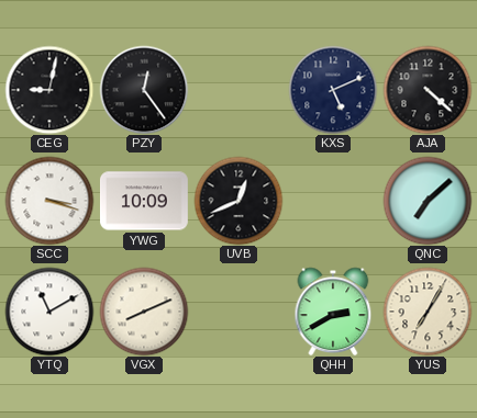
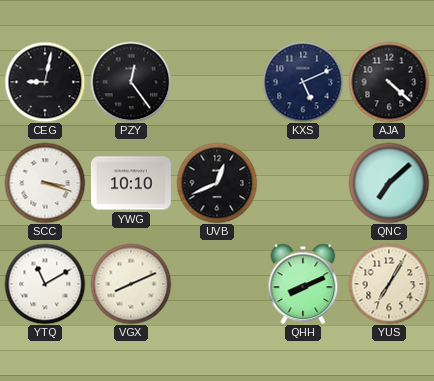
YWG: 10:09 -> 10:10
QHH: 2:40 -> 8:11
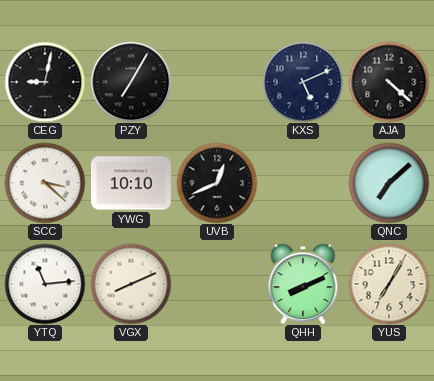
PZY: 12:24 -> 7:05
SCC: 3:18 -> 3:22
YTQ: 11:10 -> 11:14
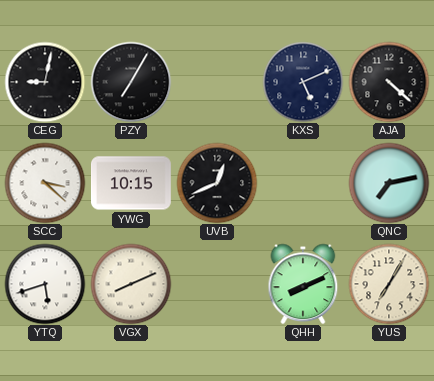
YWG: 10:10 -> 10:15
QNC: 7:08 -> 7:13
YTQ: 11:14 -> 5:42
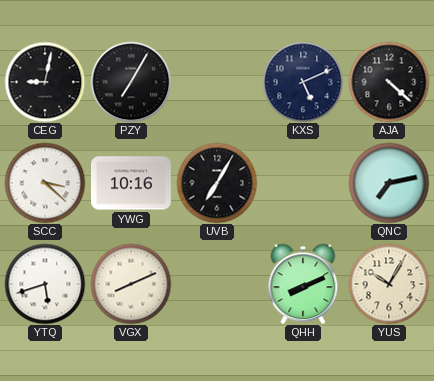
YWG: 10:15 -> 10:16
UVB: 12:41 -> 7:05
YUS: 7:05 -> 10:05
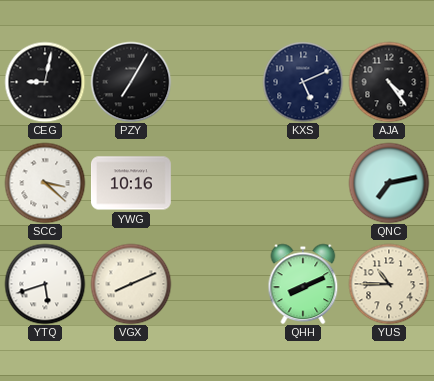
AJA: 4:22 -> 4:24
UVB: 7:05 -> none
YUS: 10:05 -> 10:45
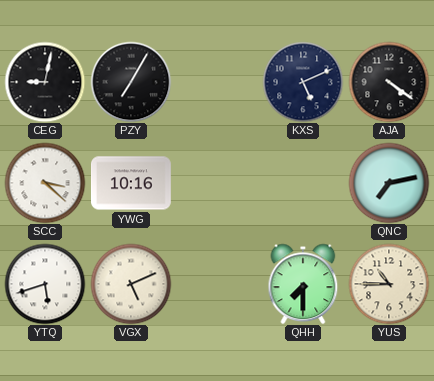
AJA: 4:24 -> 4:21
VGX: 8:11 -> 5:11
QHH: 8:11 -> 7:30
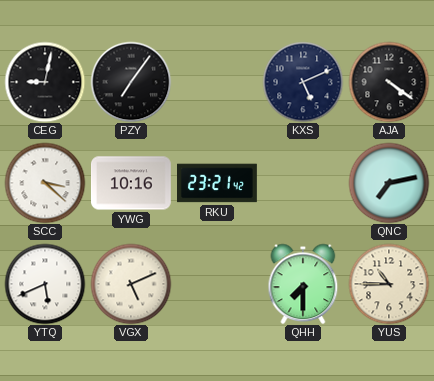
PZY: 7:05 -> 7:06
RKU: none -> 23:21
YTQ: 5:42 -> 5:41
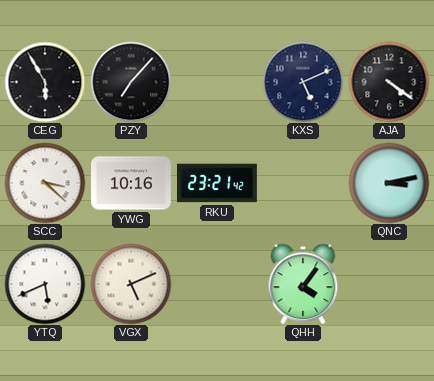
CEG: 9:02 -> 5:55
PZY: 7:06 -> 7:07
QNC: 7:13 -> 3:13
QHH: 7:30 -> 4:06
YUS: 10:45 -> none
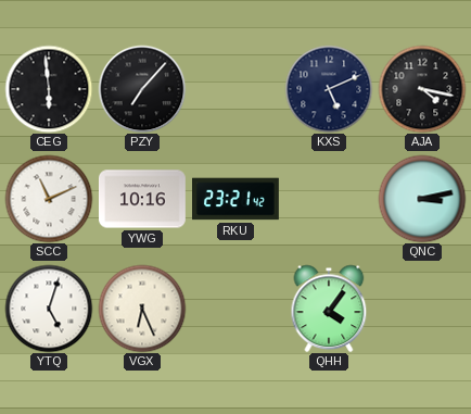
CEG: 5:55 -> 5:59
AJA: 4:21 -> 4:17
SCC: 3:22 -> 11:11
YTQ: 5:41 -> 5:03
VGX: 5:11 -> 6:26
